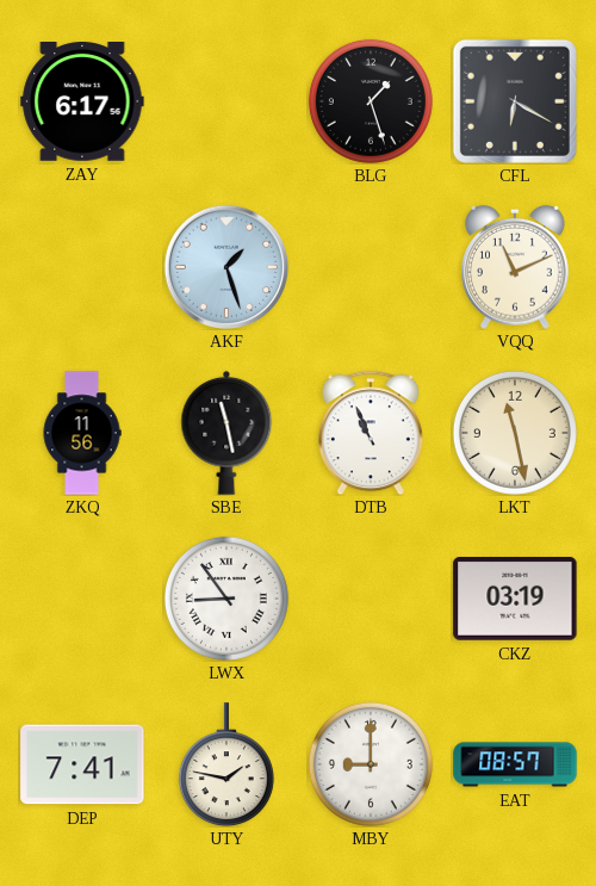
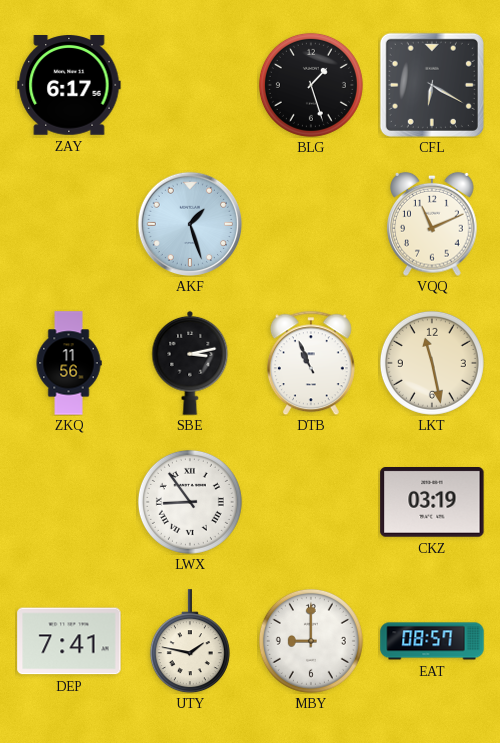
SBE: 11:28 -> 3:13
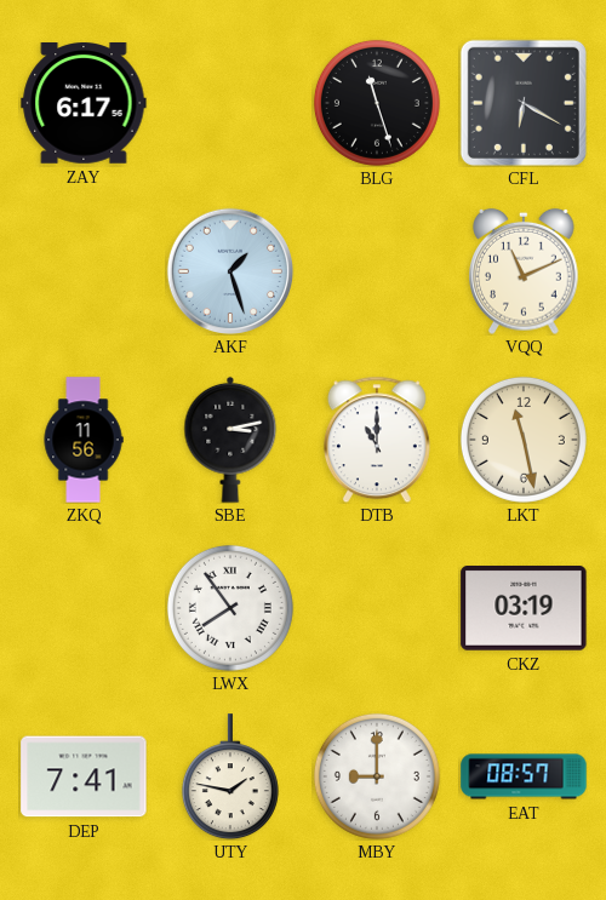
BLG: 1:27 -> 11:27
DTB: 10:56 -> 11:00
LWX: 8:54 -> 7:54
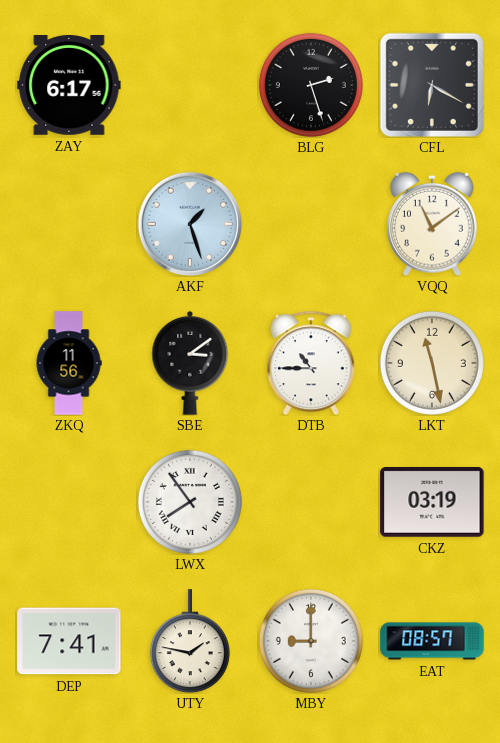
BLG: 11:27 -> 2:27
VQQ: 11:11 -> 11:09
SBE: 3:13 -> 3:09
DTB: 11:00 -> 10:45
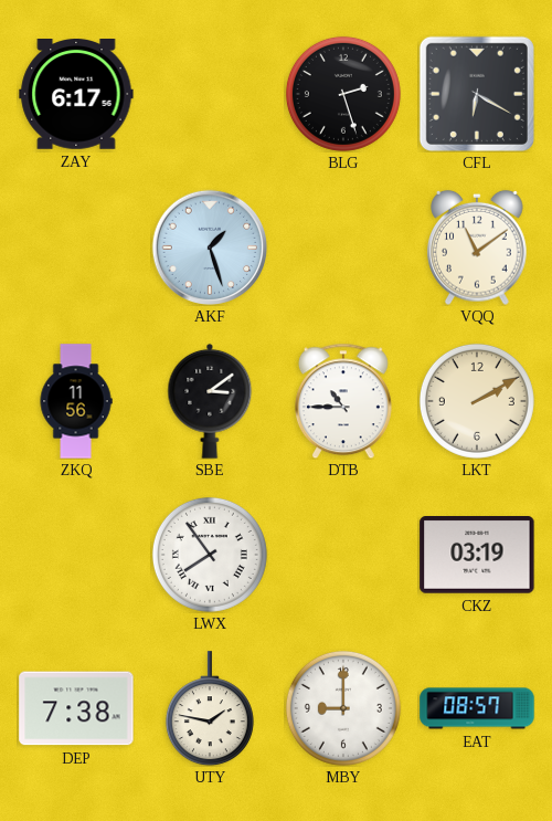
LKT: 11:28 -> 2:10
DEP: 7:41 -> 7:38
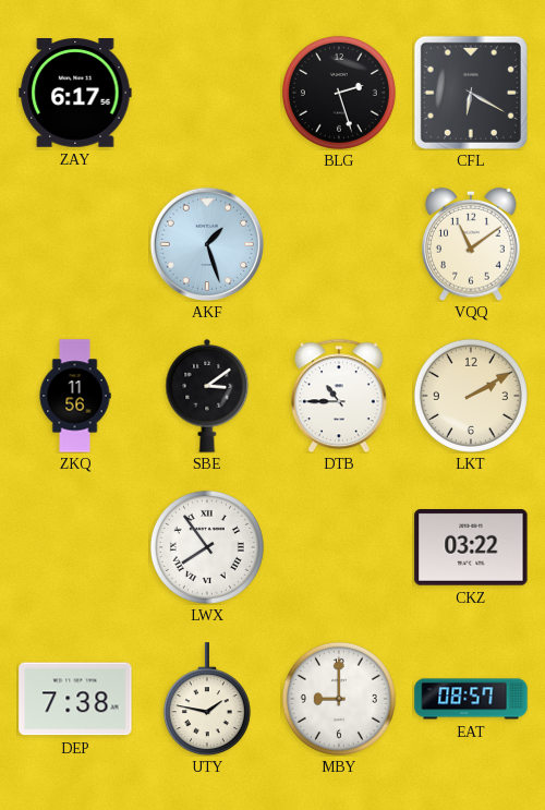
CKZ: 03:19 -> 03:22
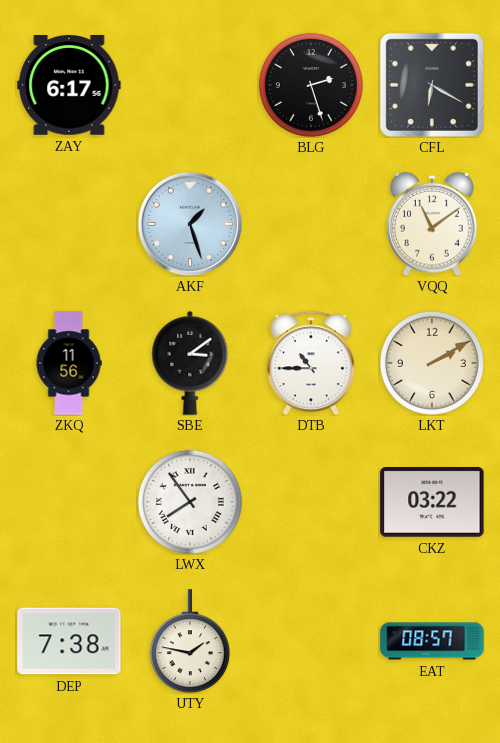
MBY: 9:00 -> none
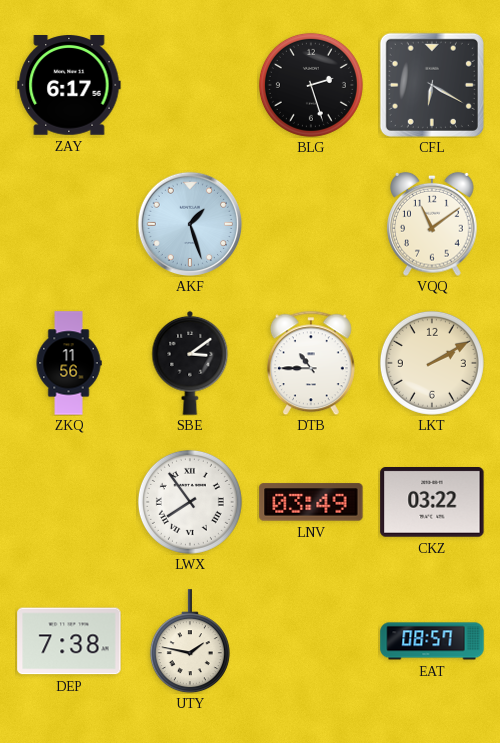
LNV: none -> 03:49
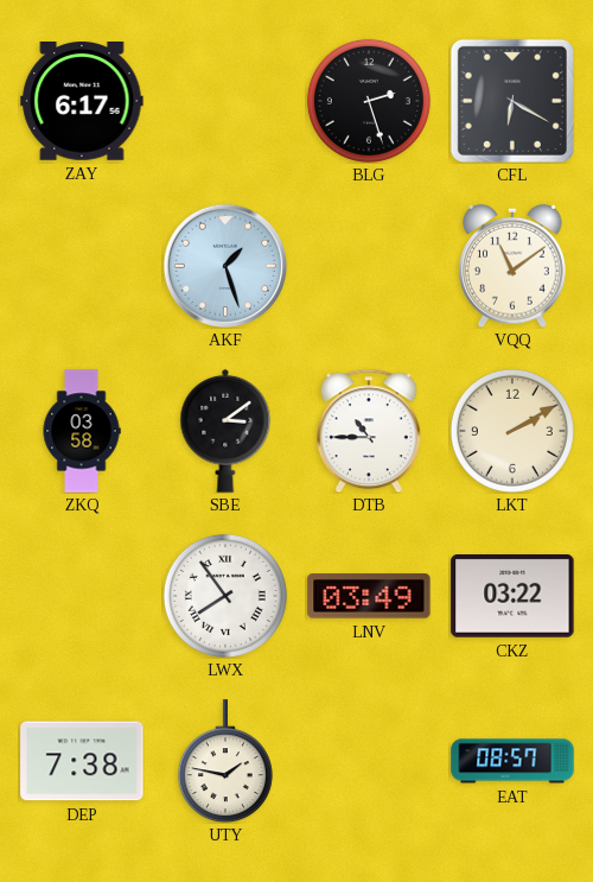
ZKQ: 11:56 -> 03:58
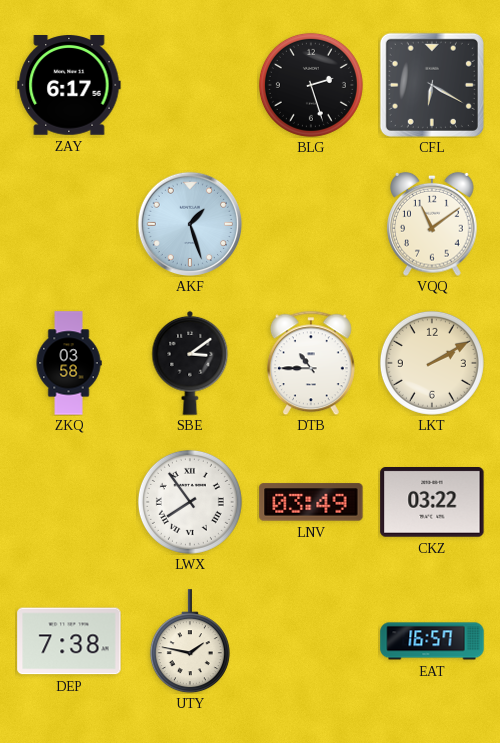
EAT: 08:57 -> 16:57
